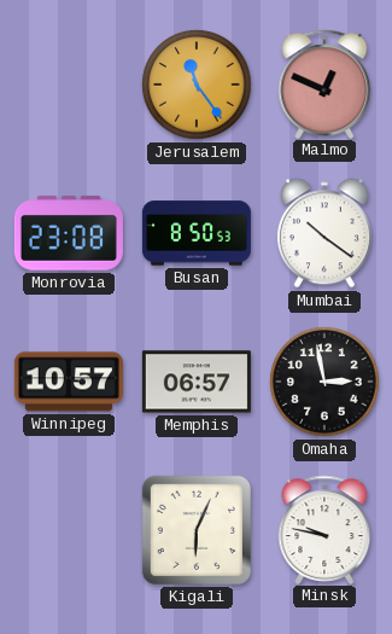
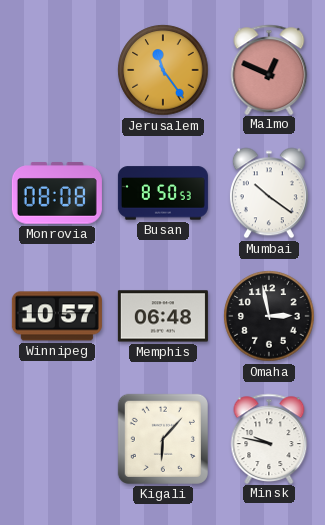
Monrovia: 23:08 -> 08:08
Memphis: 06:57 -> 06:48
Kigali: 6:04 -> 6:07
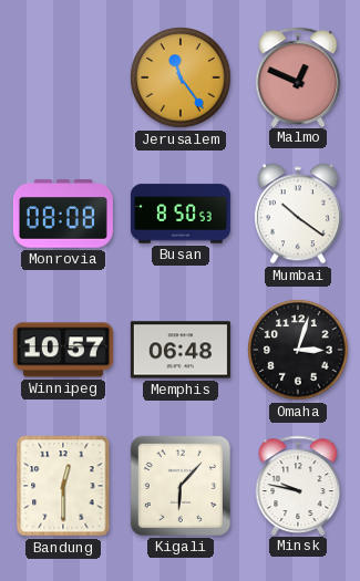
Omaha: 2:58 -> 3:03
Bandung: none -> 12:30
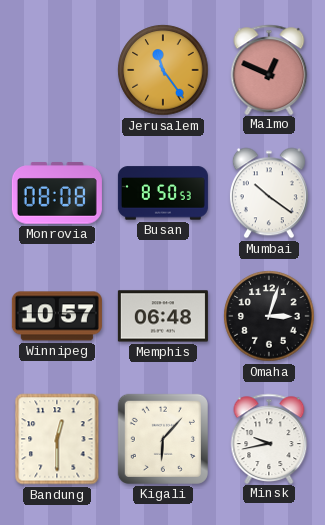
Minsk: 9:47 -> 9:43
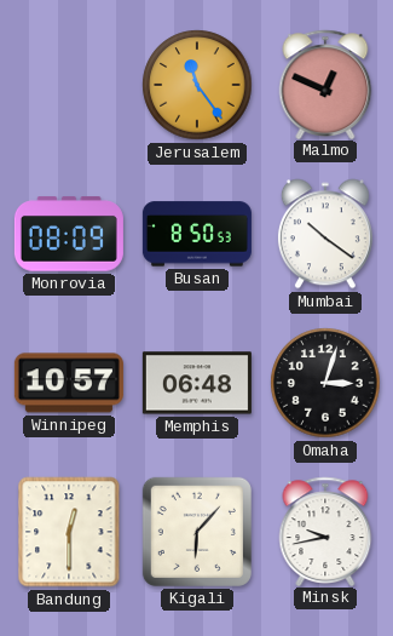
Monrovia: 08:08 -> 08:09
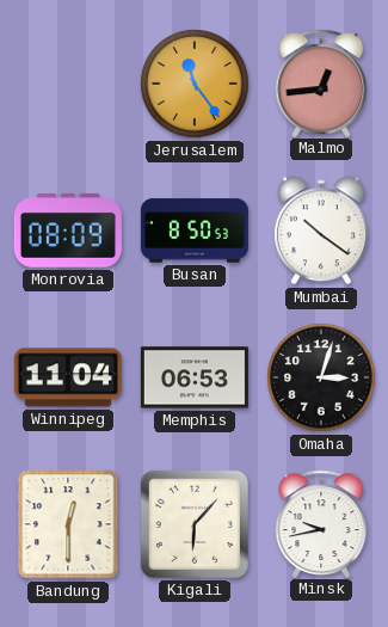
Malmo: 12:49 -> 12:44
Winnipeg: 10:57 -> 11:04
Memphis: 06:48 -> 06:53
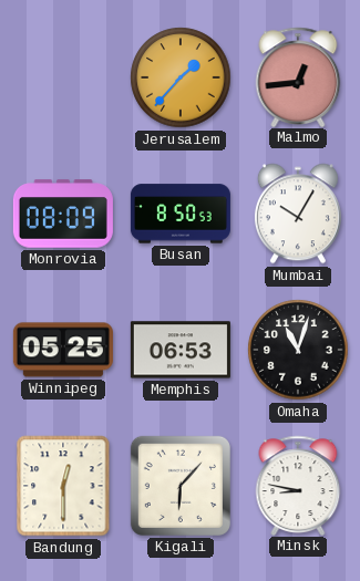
Jerusalem: 11:24 -> 1:37
Mumbai: 10:21 -> 10:05
Winnipeg: 11:04 -> 05:25
Omaha: 3:03 -> 11:03
Minsk: 9:43 -> 8:47
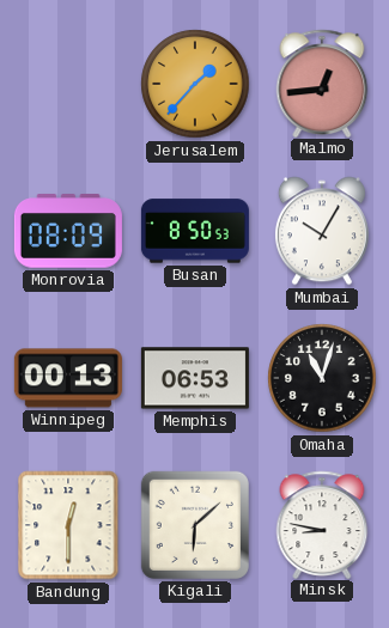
Winnipeg: 05:25 -> 00:13
Kigali: 6:07 -> 6:08
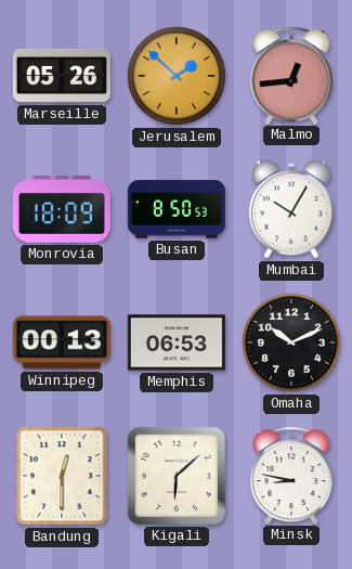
Marseille: none -> 05:26
Jerusalem: 1:37 -> 1:52
Monrovia: 08:09 -> 18:09
Omaha: 11:03 -> 10:11
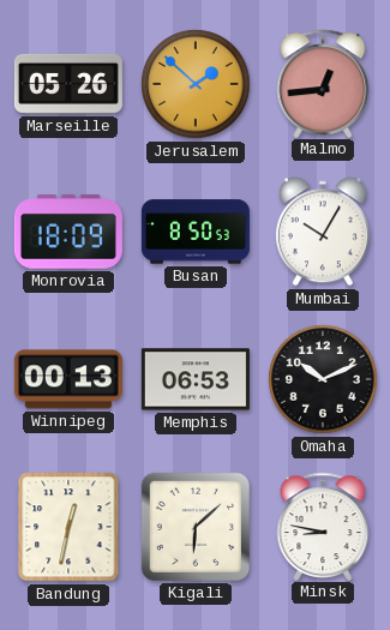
Bandung: 12:30 -> 12:32
